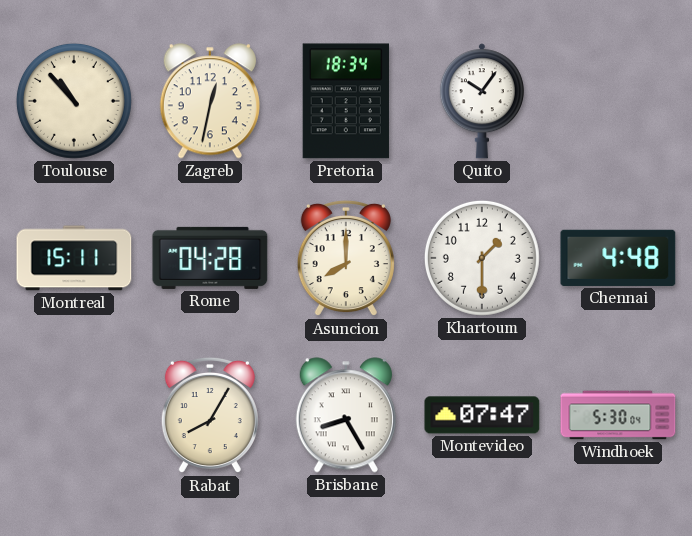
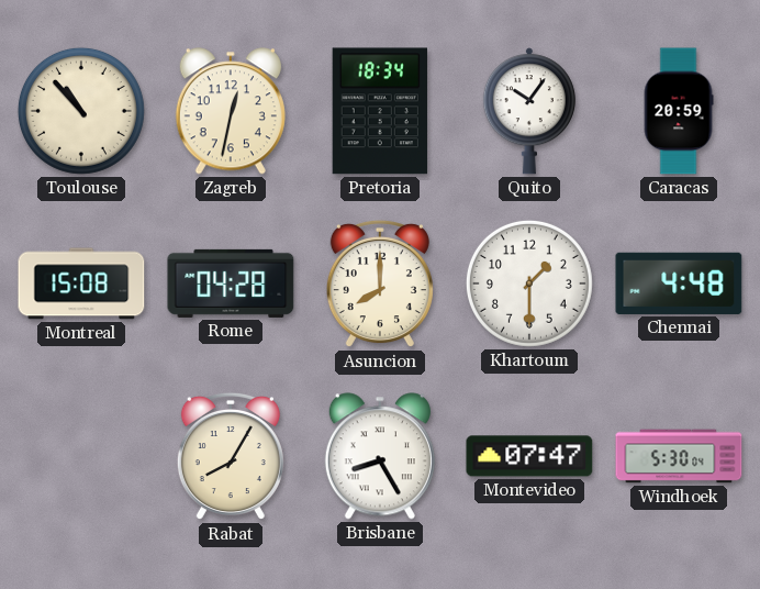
Caracas: none -> 20:59
Montreal: 15:11 -> 15:08
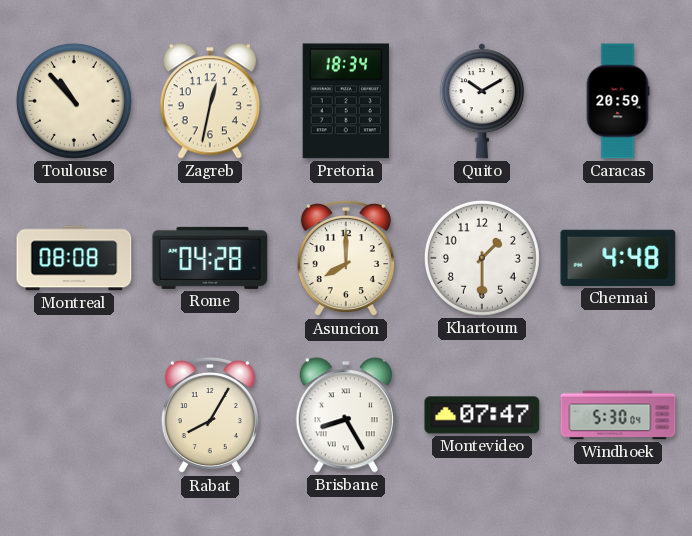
Quito: 10:06 -> 10:10
Montreal: 15:08 -> 08:08
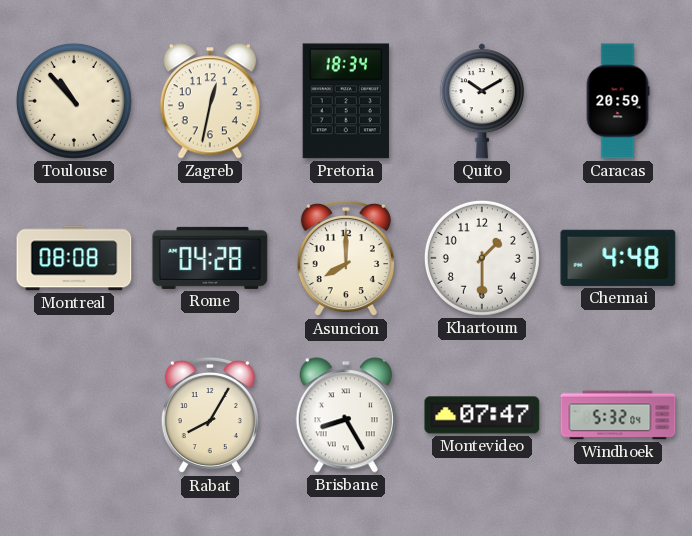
Windhoek: 5:30 -> 5:32
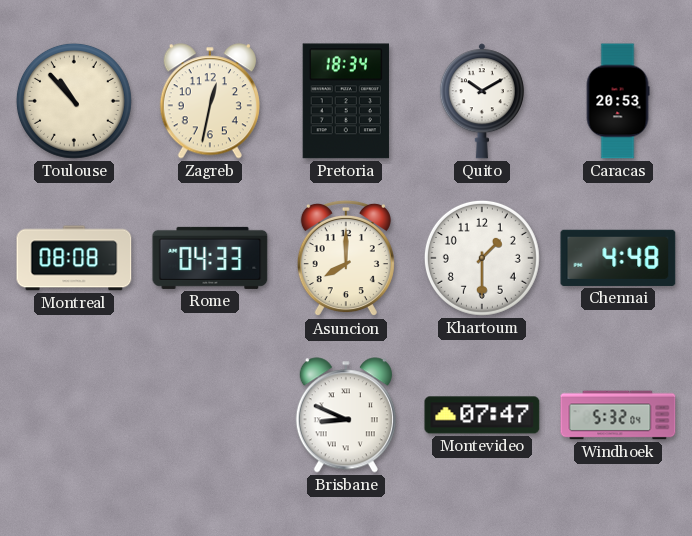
Caracas: 20:59 -> 20:53
Rome: 04:28 -> 04:33
Rabat: 8:05 -> none
Brisbane: 8:25 -> 8:49
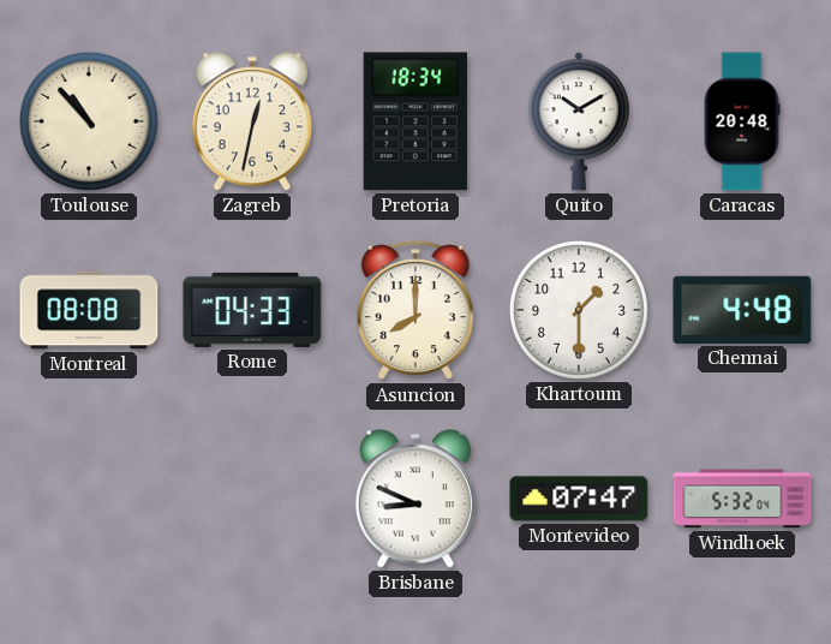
Caracas: 20:53 -> 20:48
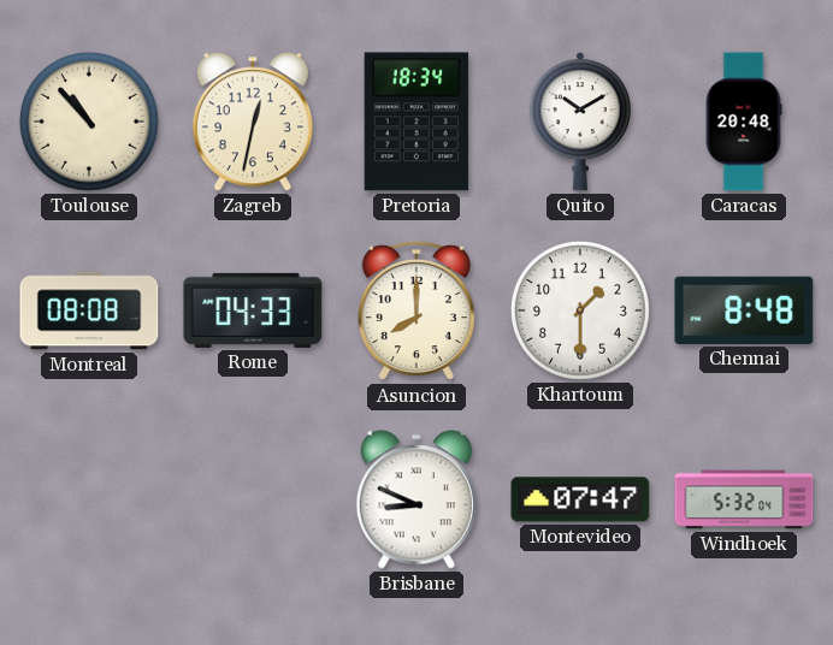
Chennai: 4:48 -> 8:48
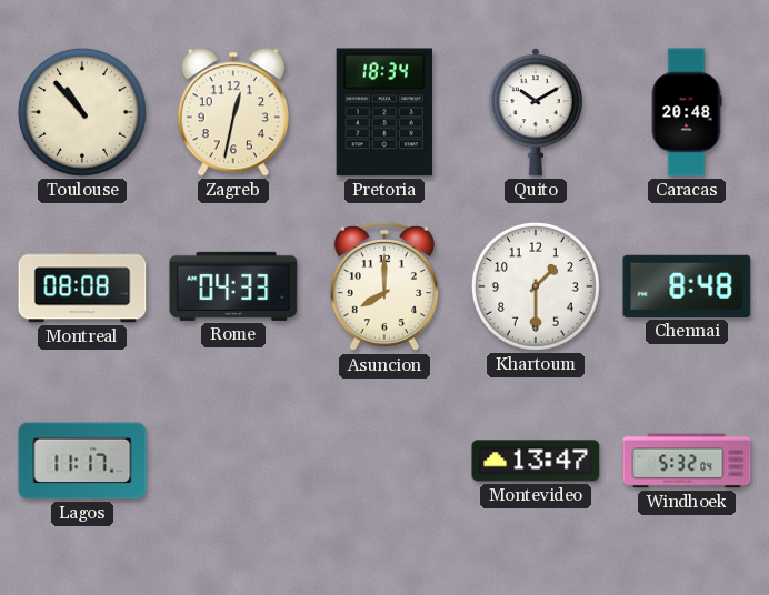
Lagos: none -> 11:17
Brisbane: 8:49 -> none
Montevideo: 07:47 -> 13:47
